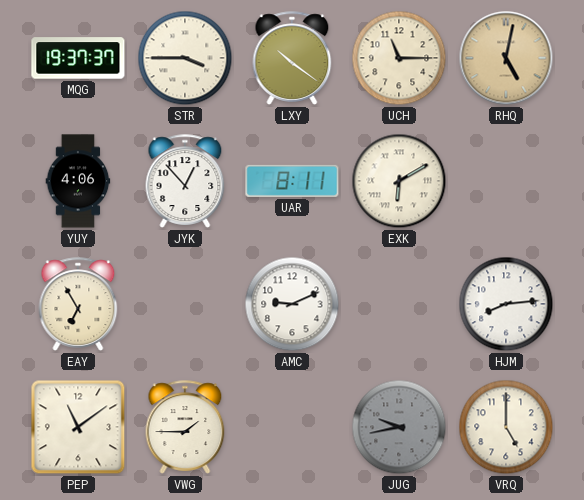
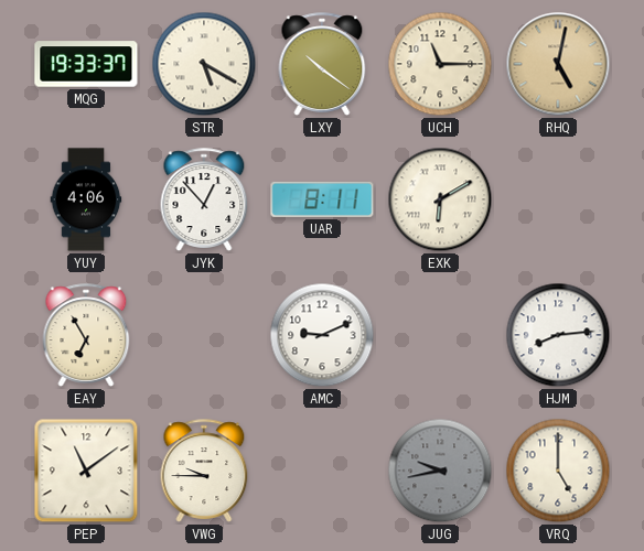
MQG: 19:37 -> 19:33
STR: 3:45 -> 5:20
VWG: 1:45 -> 9:45
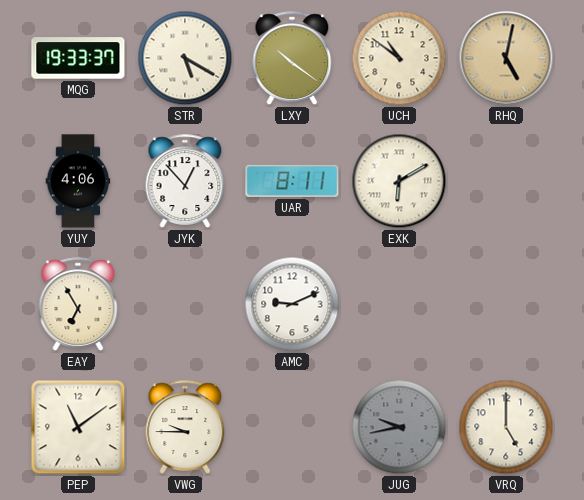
UCH: 11:15 -> 10:51
HJM: 8:14 -> none
